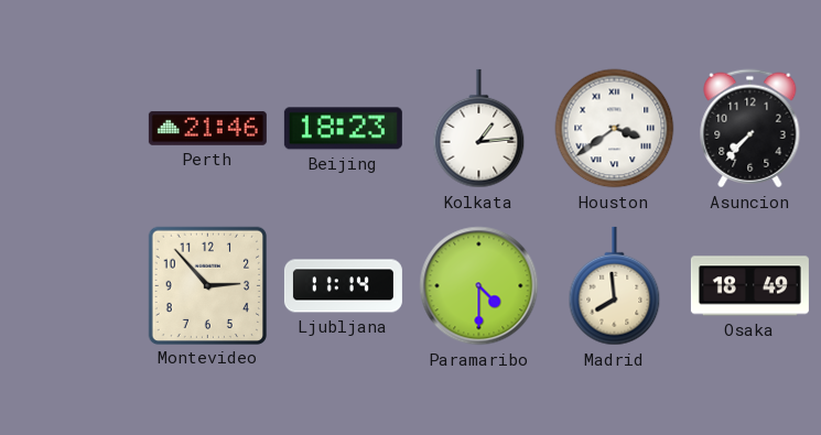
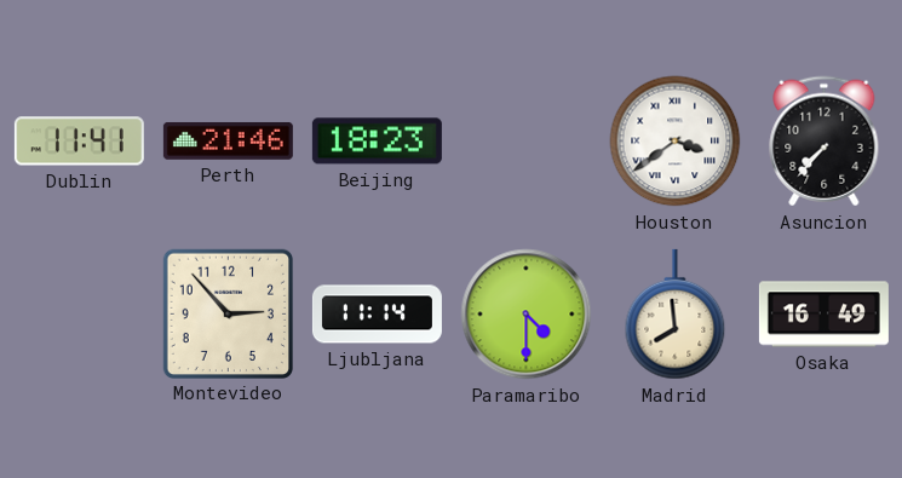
Dublin: none -> 11:41
Kolkata: 1:14 -> none
Osaka: 18:49 -> 16:49
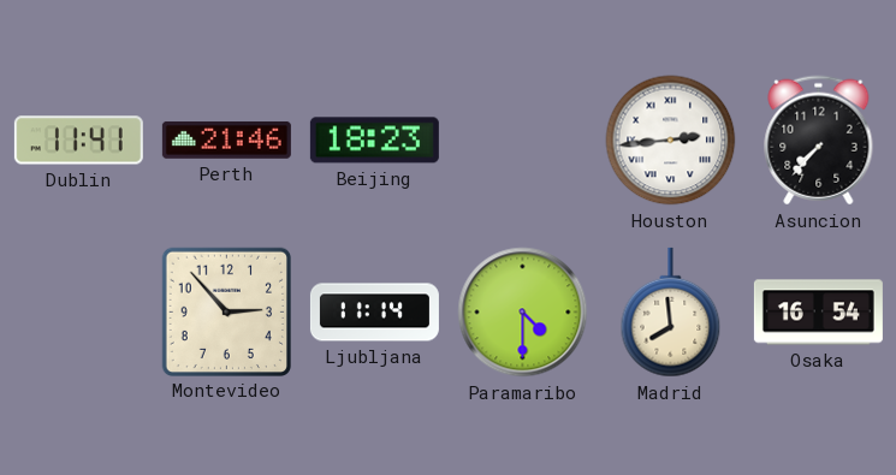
Houston: 3:39 -> 2:44
Osaka: 16:49 -> 16:54
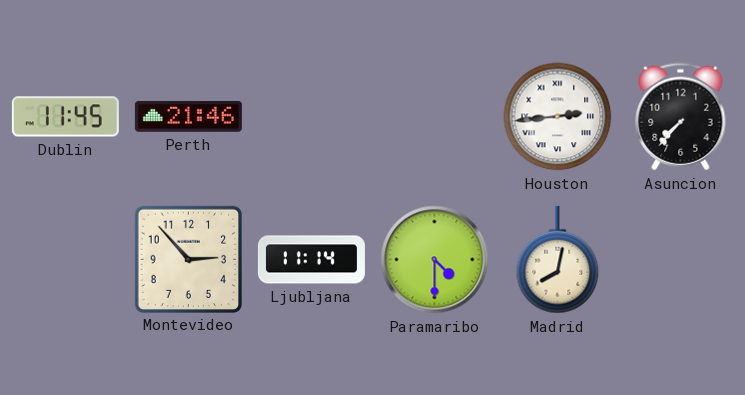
Dublin: 11:41 -> 11:45
Beijing: 18:23 -> none
Madrid: 7:59 -> 8:02
Osaka: 16:54 -> none
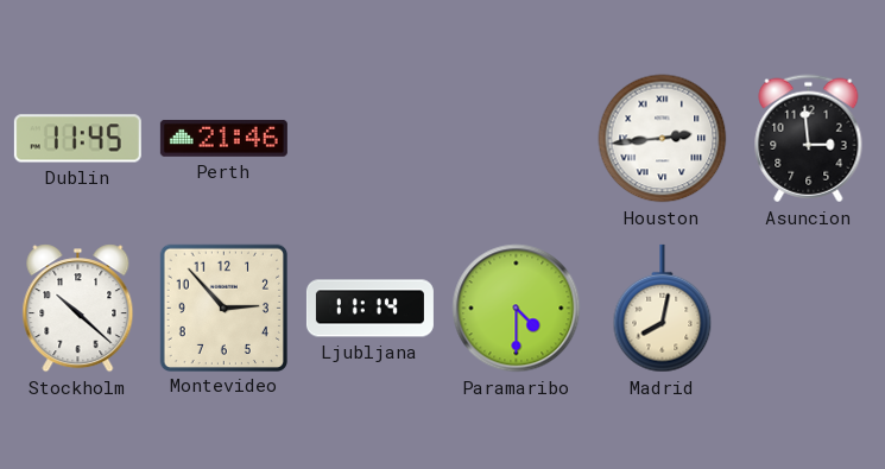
Asuncion: 7:37 -> 2:59
Stockholm: none -> 10:22
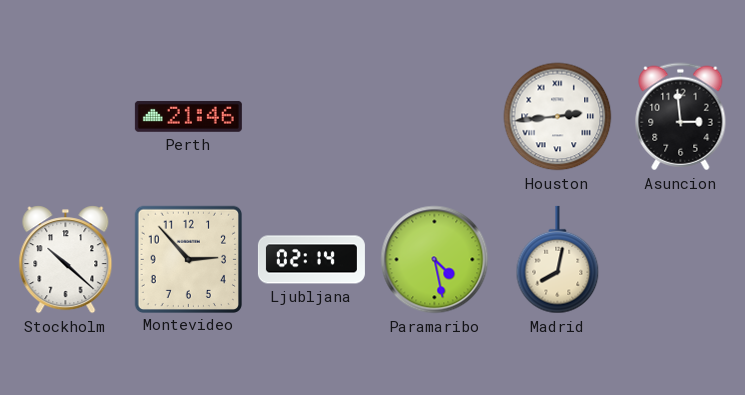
Dublin: 11:45 -> none
Ljubljana: 11:14 -> 02:14
Paramaribo: 4:30 -> 4:28
